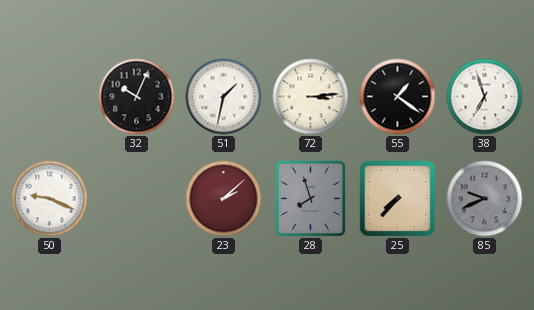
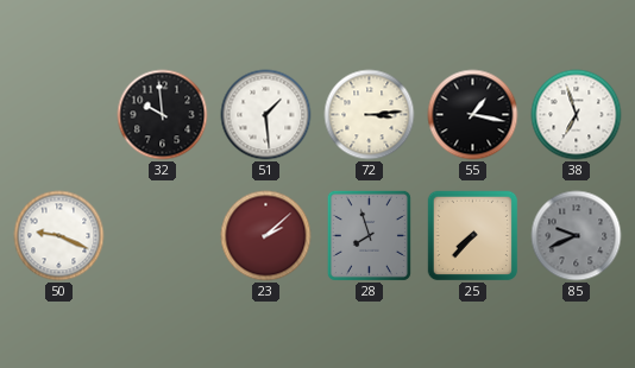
32: 10:04 -> 9:59
51: 1:32 -> 1:29
55: 1:21 -> 1:17
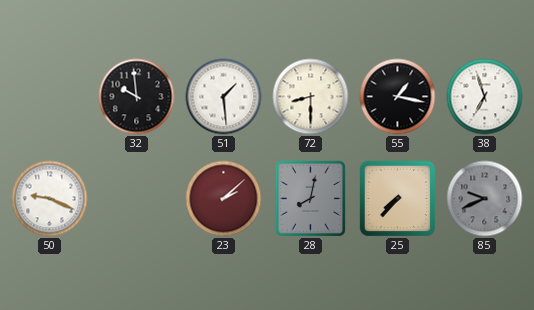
72: 3:14 -> 8:30
28: 7:57 -> 8:02
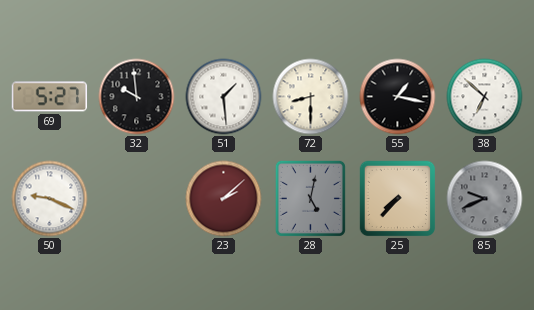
69: none -> 5:27
38: 6:57 -> 6:52
28: 8:02 -> 5:02
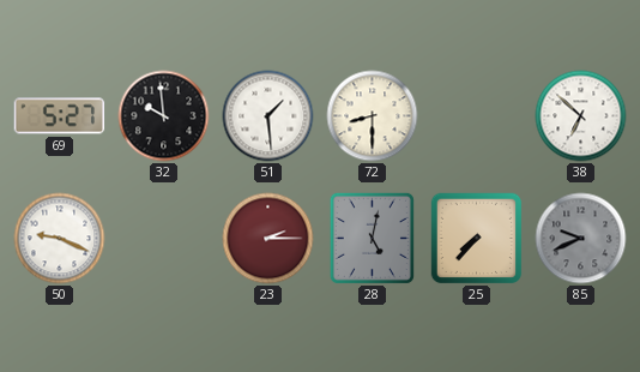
55: 1:17 -> none
23: 2:08 -> 2:15
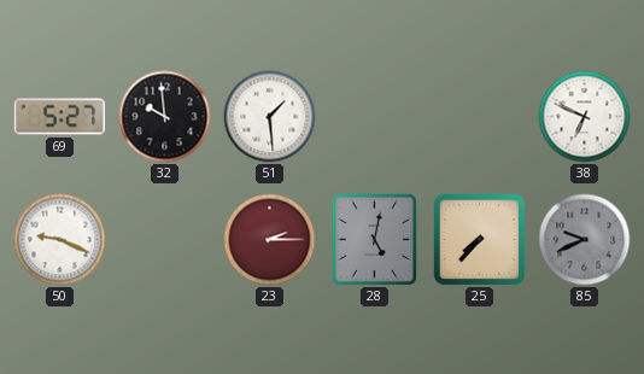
72: 8:30 -> none
38: 6:52 -> 6:49
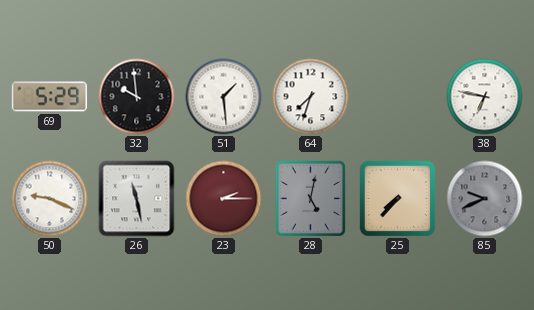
69: 5:27 -> 5:29
64: none -> 7:33
38: 6:49 -> 6:47
26: none -> 11:28
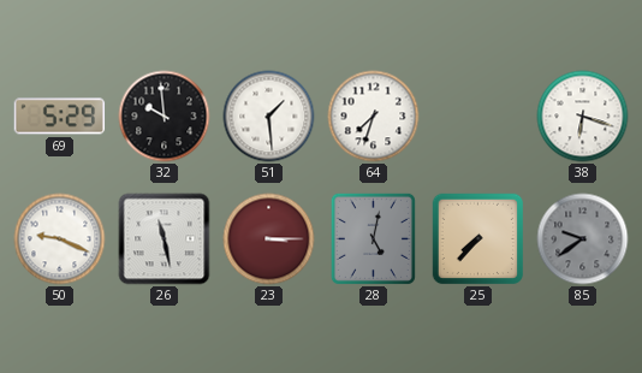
38: 6:47 -> 6:18
23: 2:15 -> 3:15
85: 9:41 -> 9:39
